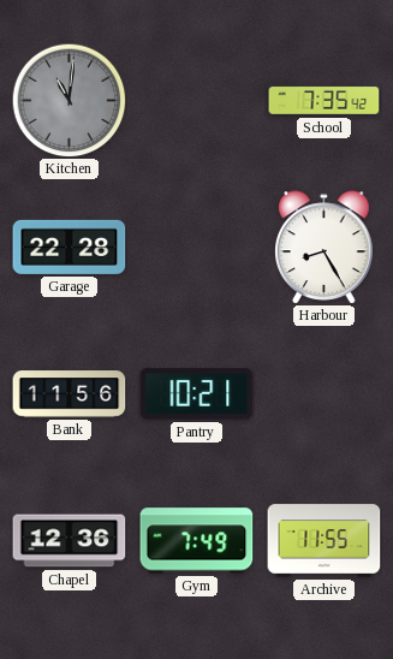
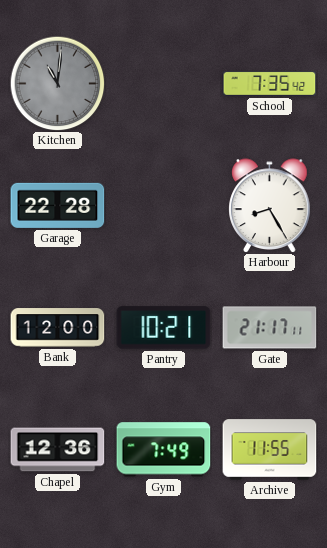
Bank: 11:56 -> 12:00
Gate: none -> 21:17
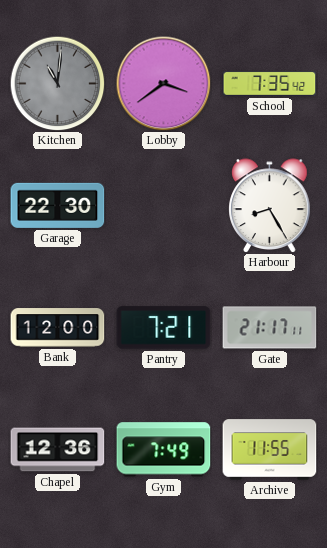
Lobby: none -> 3:39
Garage: 22:28 -> 22:30
Pantry: 10:21 -> 7:21
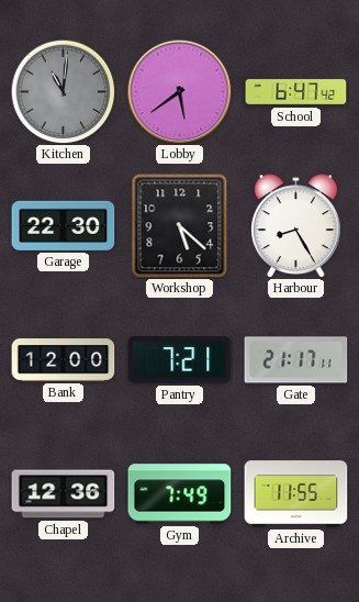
Lobby: 3:39 -> 5:39
School: 7:35 -> 6:47
Workshop: none -> 5:22
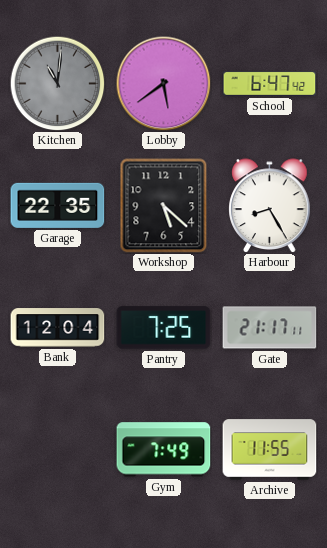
Garage: 22:30 -> 22:35
Bank: 12:00 -> 12:04
Pantry: 7:21 -> 7:25
Chapel: 12:36 -> none
